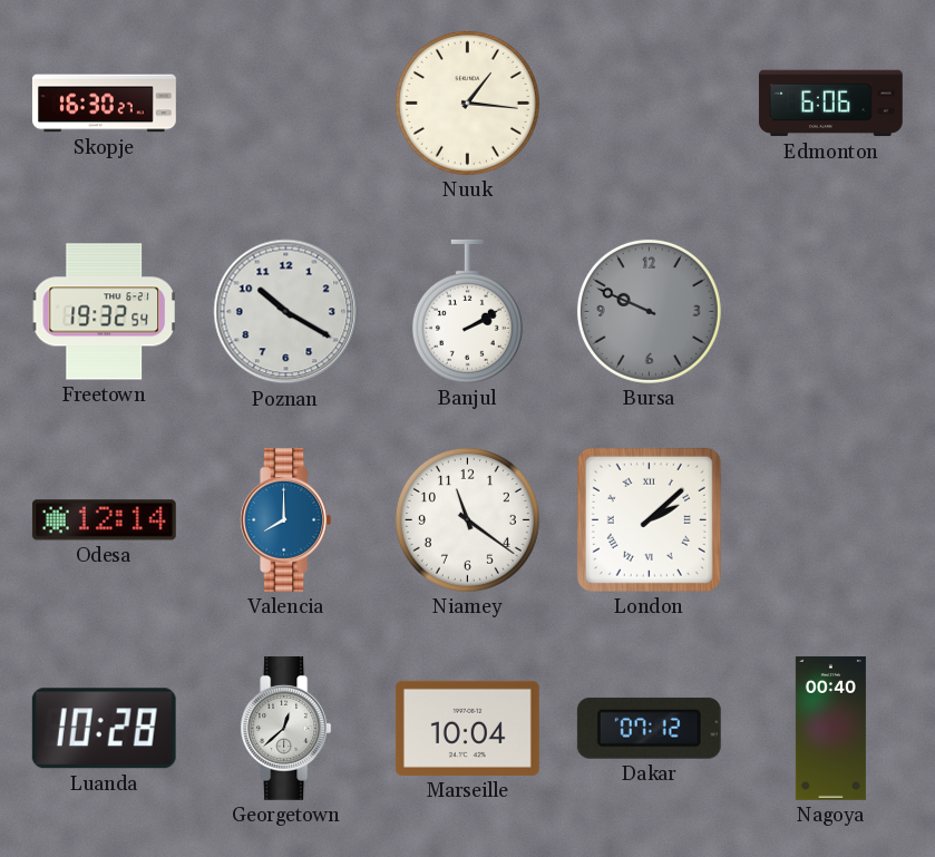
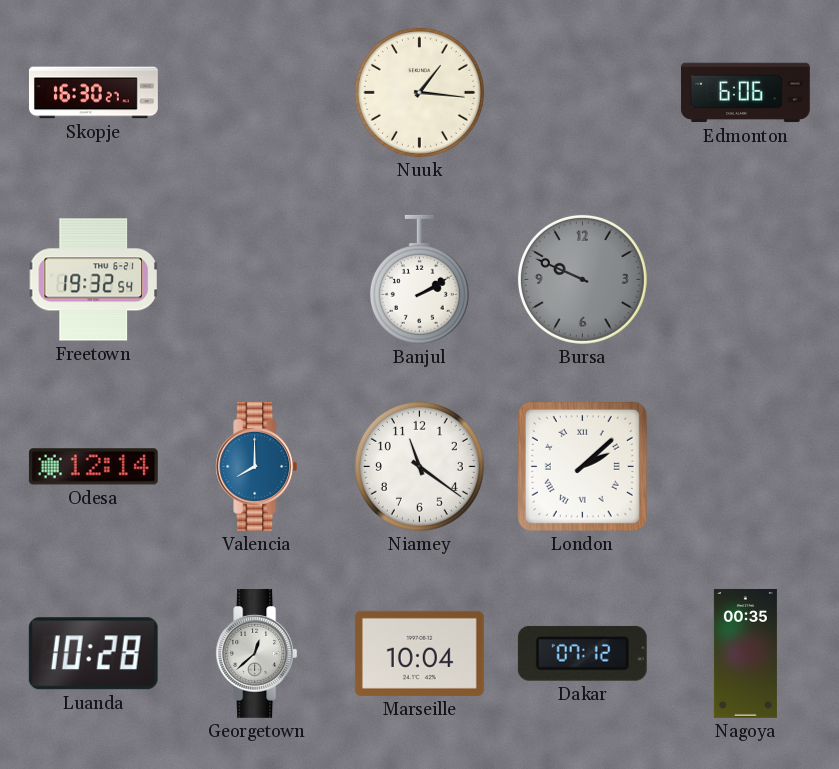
Poznan: 10:20 -> none
Nagoya: 00:40 -> 00:35
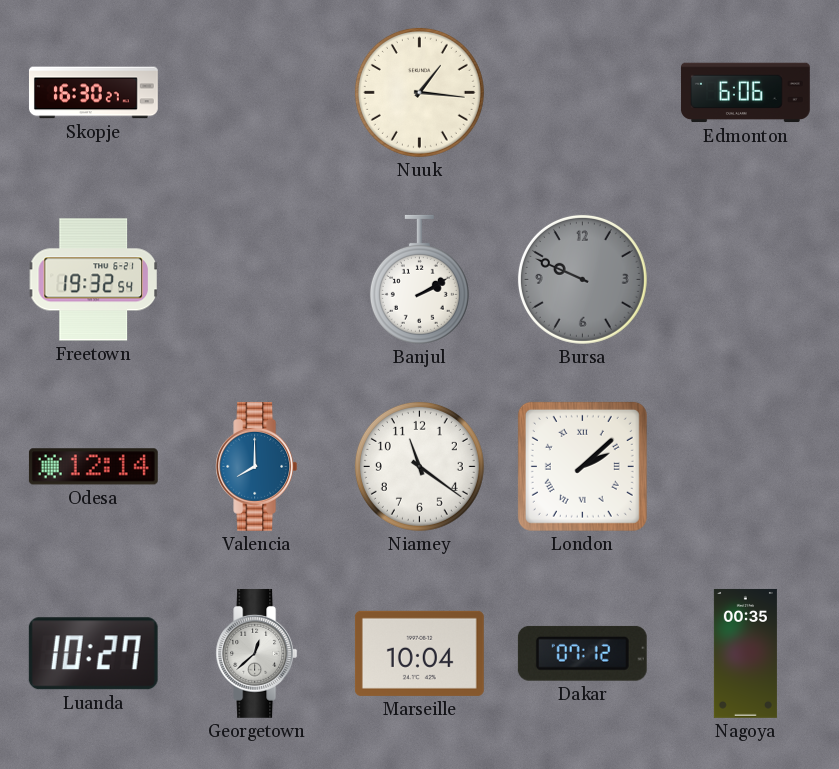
Luanda: 10:28 -> 10:27
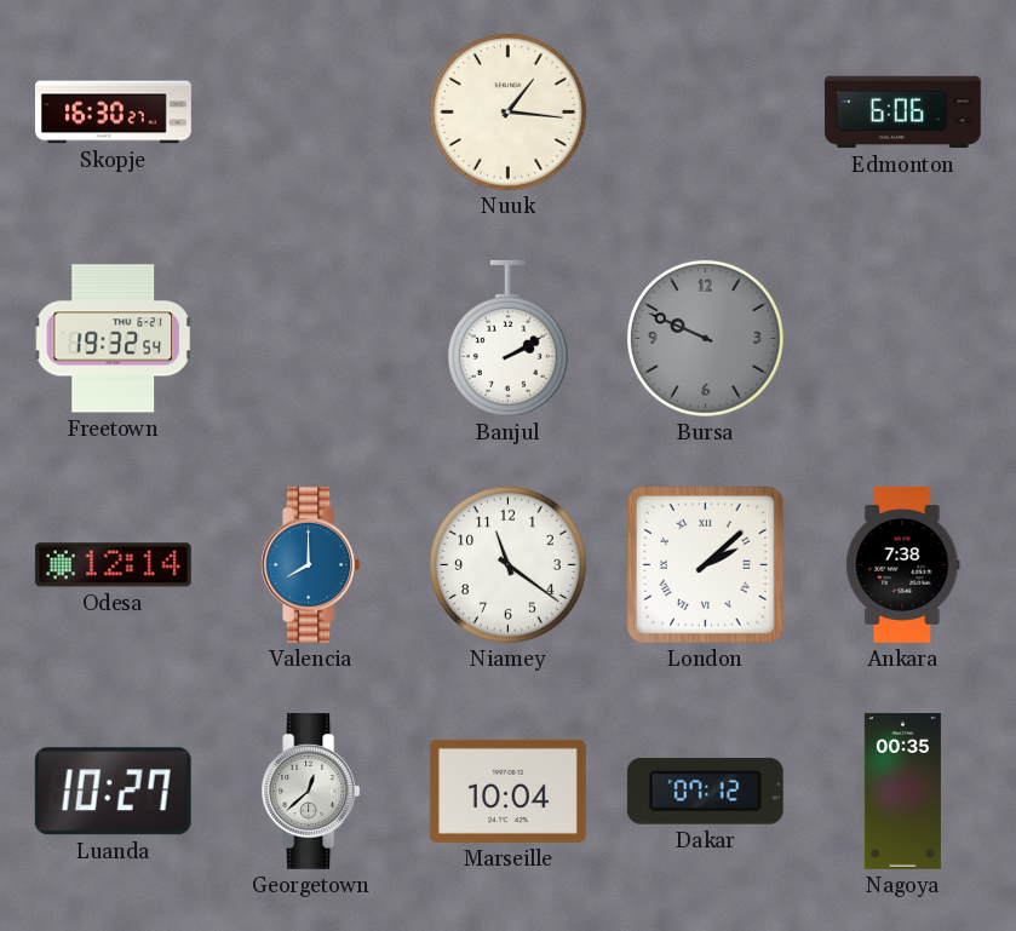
Ankara: none -> 7:38
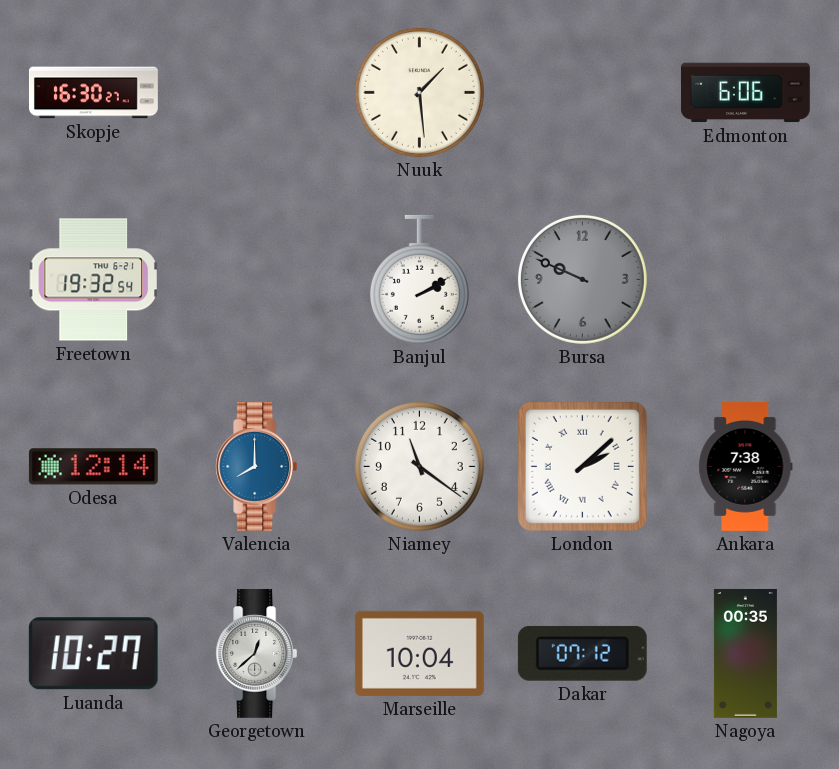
Nuuk: 1:16 -> 1:29
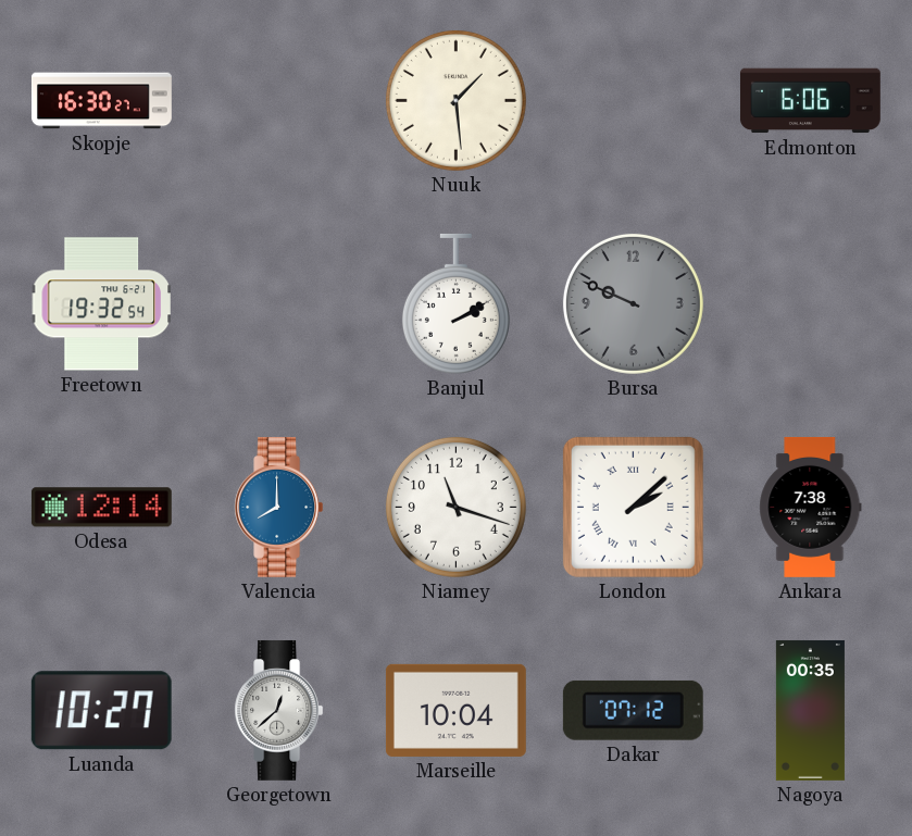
Niamey: 11:21 -> 11:18
